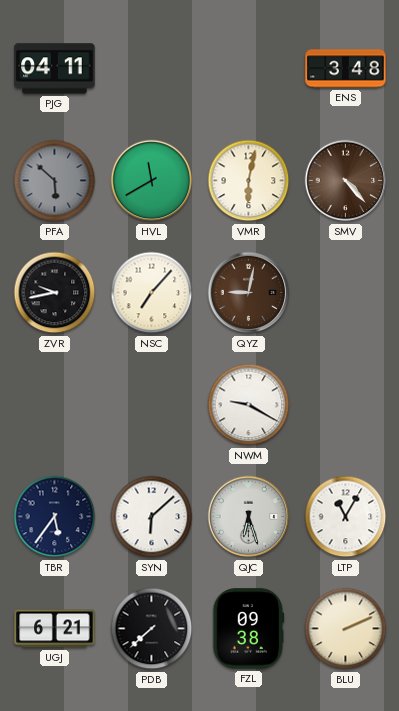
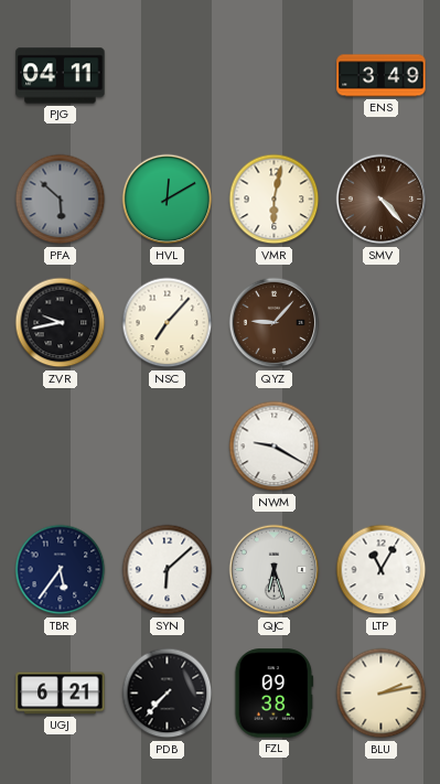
ENS: 3:48 -> 3:49
HVL: 11:40 -> 12:10
QYZ: 9:02 -> 9:07
PDB: 7:38 -> 7:37
BLU: 2:11 -> 2:13
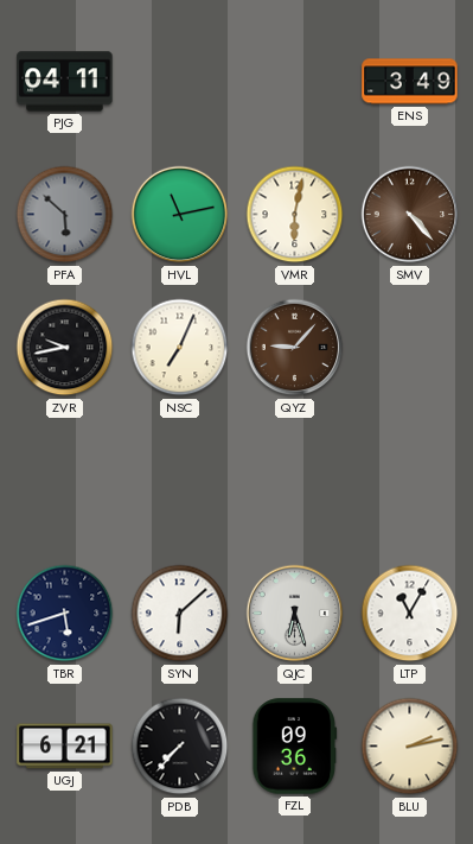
HVL: 12:10 -> 11:13
NSC: 7:07 -> 7:04
NWM: 9:20 -> none
TBR: 5:36 -> 5:42
FZL: 09:38 -> 09:36
